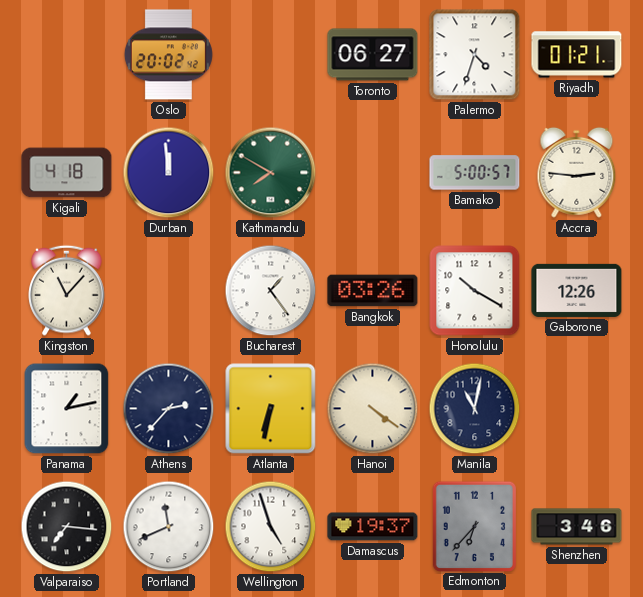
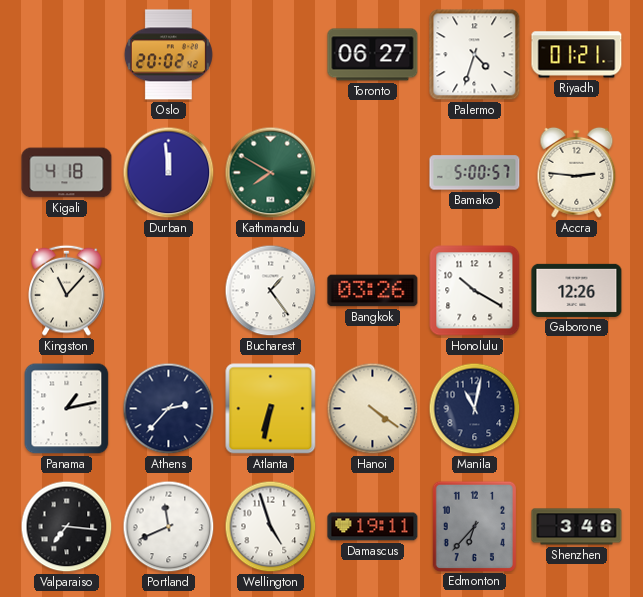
Damascus: 19:37 -> 19:11
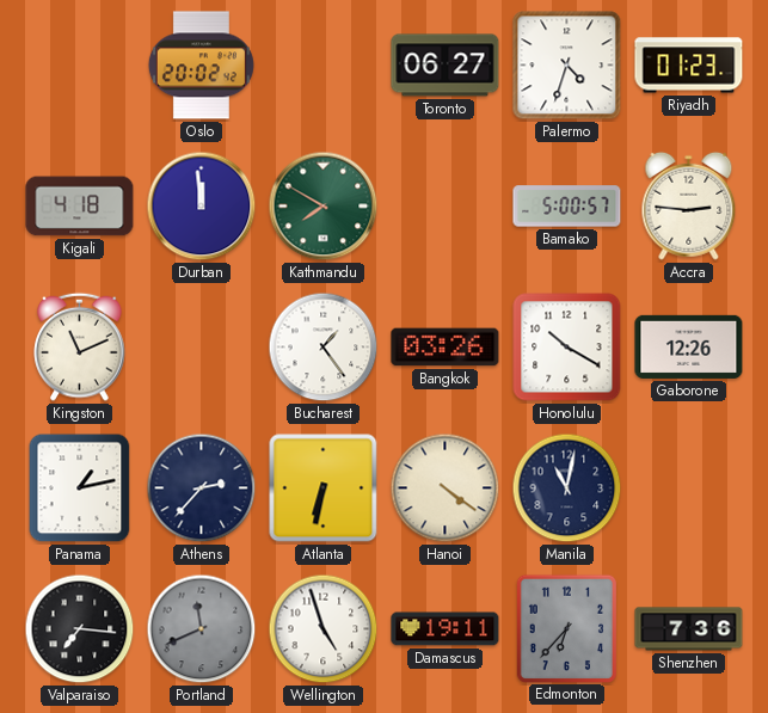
Riyadh: 01:21 -> 01:23
Kingston: 11:07 -> 11:11
Portland dial: white -> grey
Shenzhen: 3:46 -> 7:36
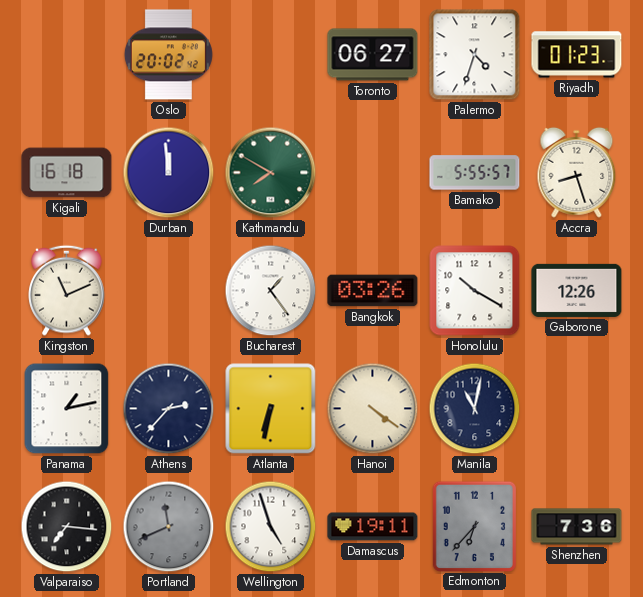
Kigali: 4:18 -> 16:18
Bamako: 5:00 -> 5:55
Accra: 2:46 -> 8:27
